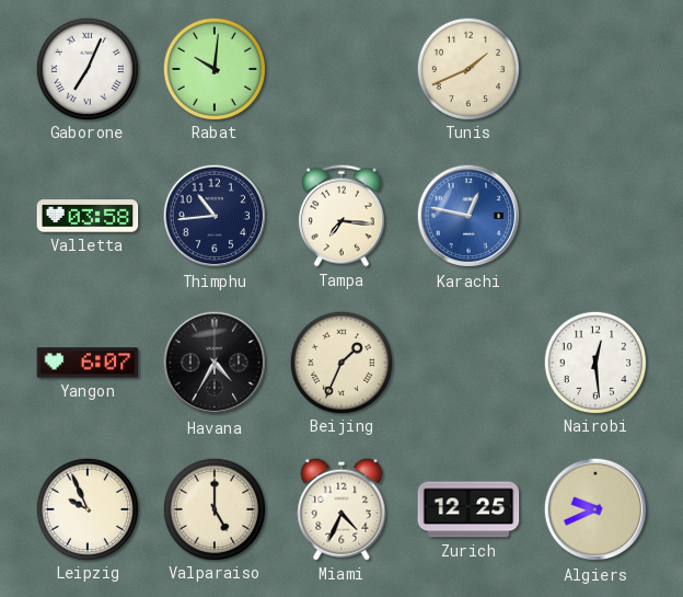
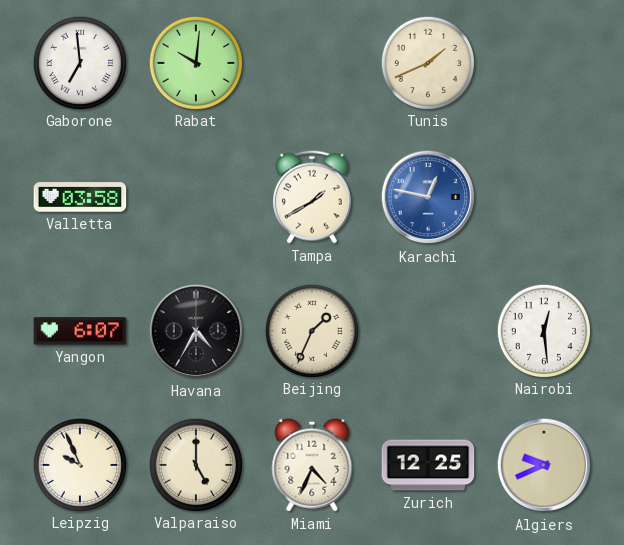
Gaborone: 7:04 -> 6:59
Thimphu: 10:44 -> none
Tampa: 7:16 -> 1:40
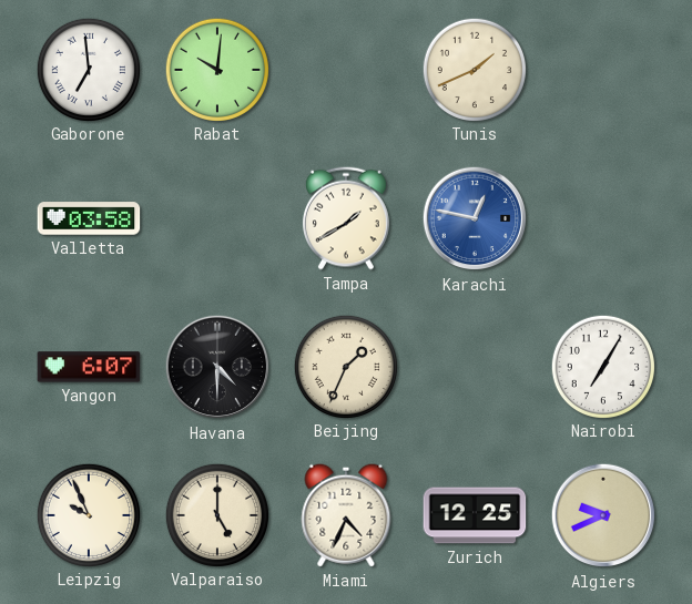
Havana: 4:35 -> 4:30
Nairobi: 12:29 -> 7:05
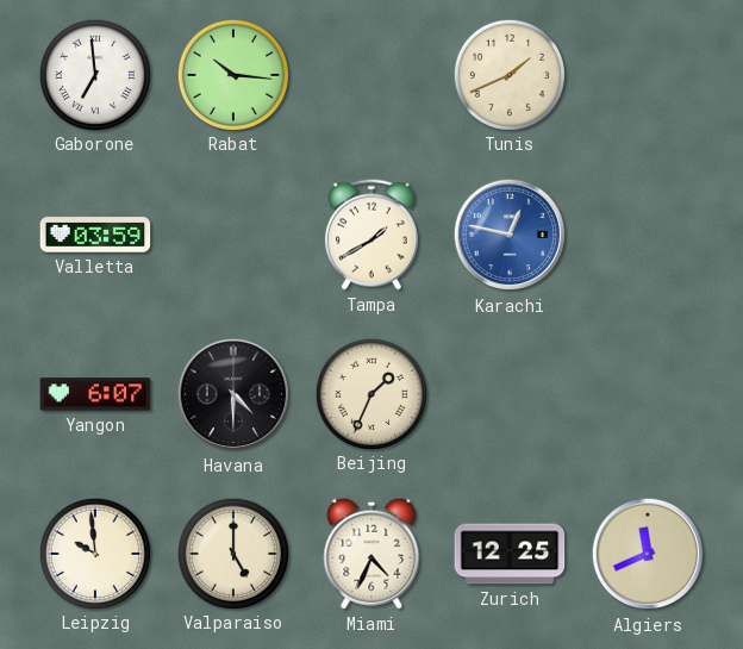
Rabat: 10:01 -> 10:16
Valletta: 03:58 -> 03:59
Nairobi: 7:05 -> none
Leipzig: 9:56 -> 9:59
Algiers: 9:41 -> 11:41
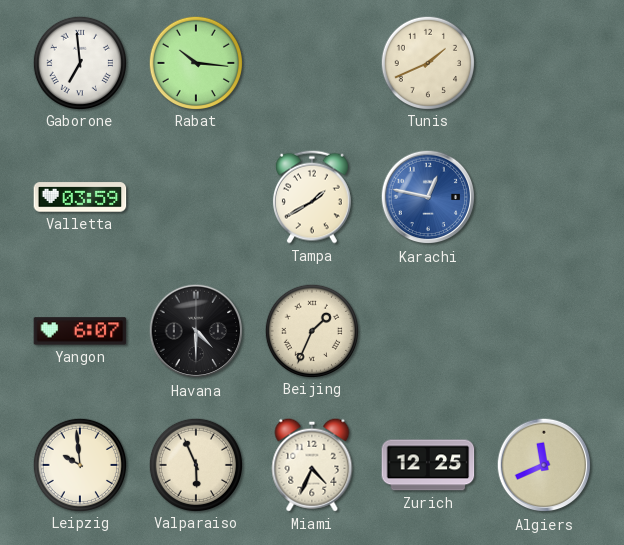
Valparaiso: 5:00 -> 5:56
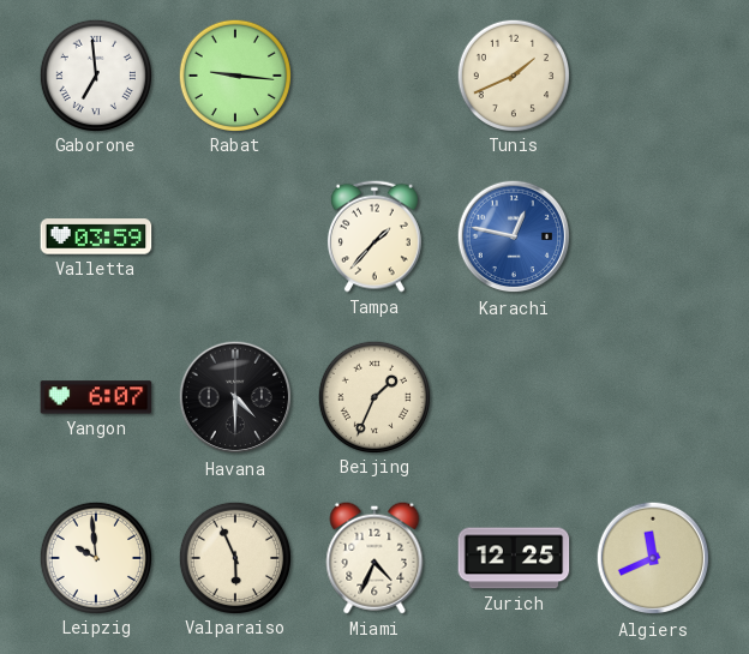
Rabat: 10:16 -> 9:16
Tampa: 1:40 -> 1:37
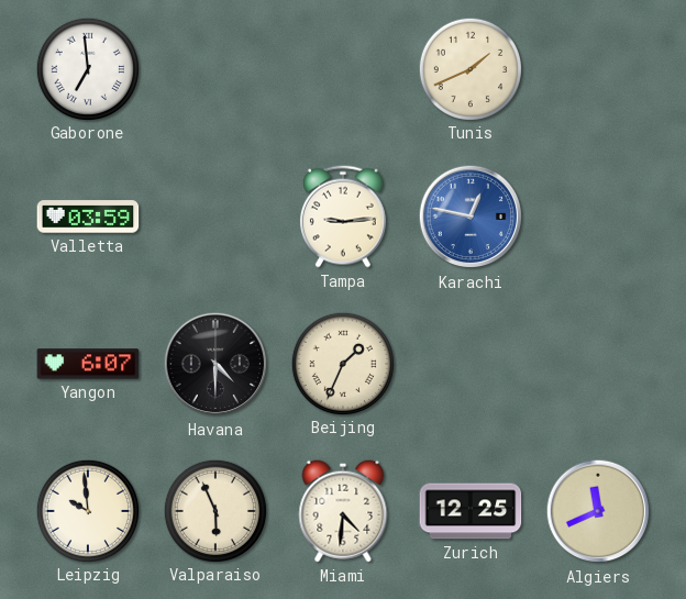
Rabat: 9:16 -> none
Tampa: 1:37 -> 9:14
Miami: 4:34 -> 4:31
